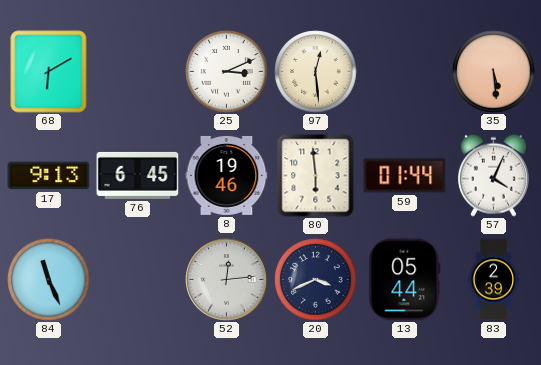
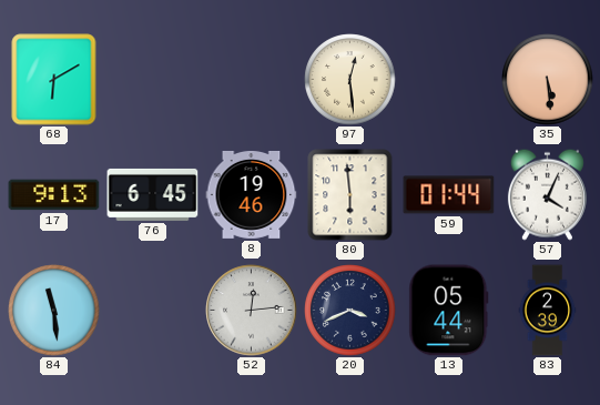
25: 3:11 -> none
84: 11:26 -> 11:29
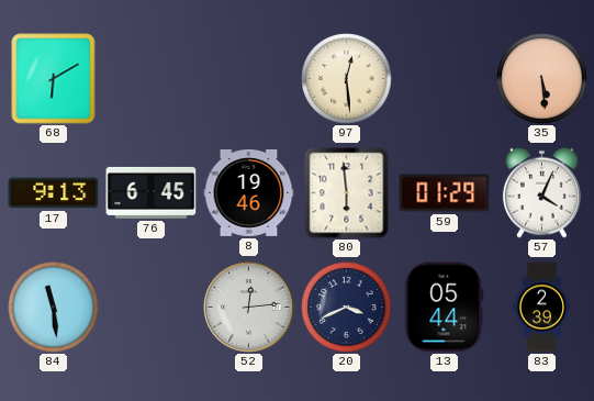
59: 01:44 -> 01:29
